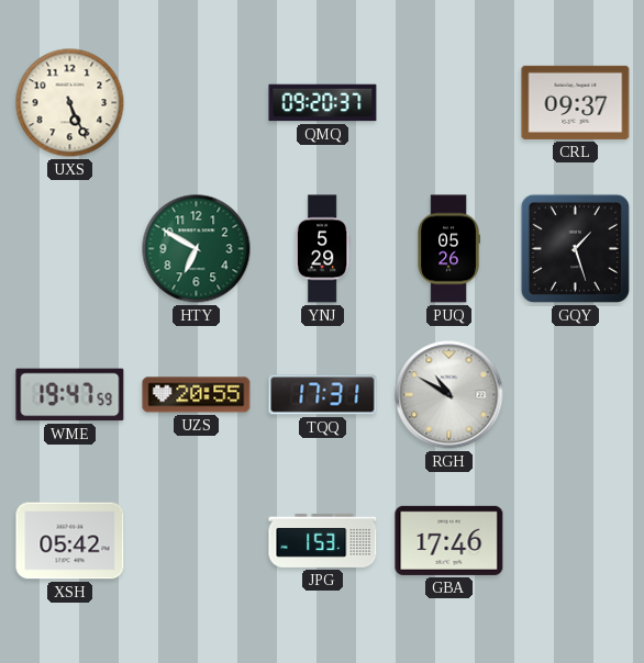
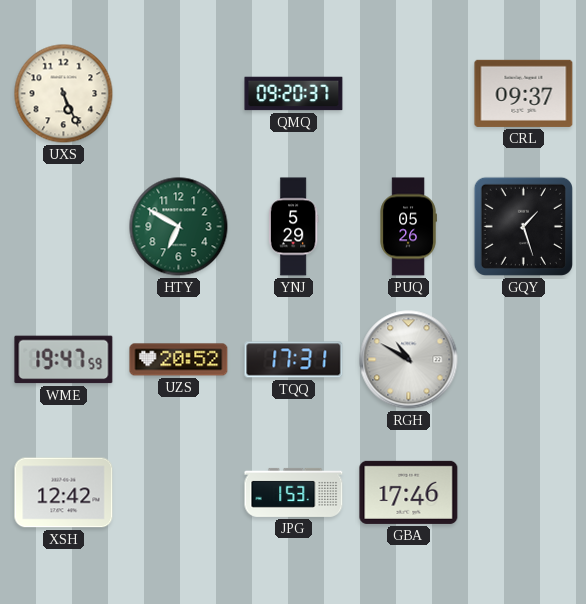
UZS: 20:55 -> 20:52
XSH: 05:42 -> 12:42
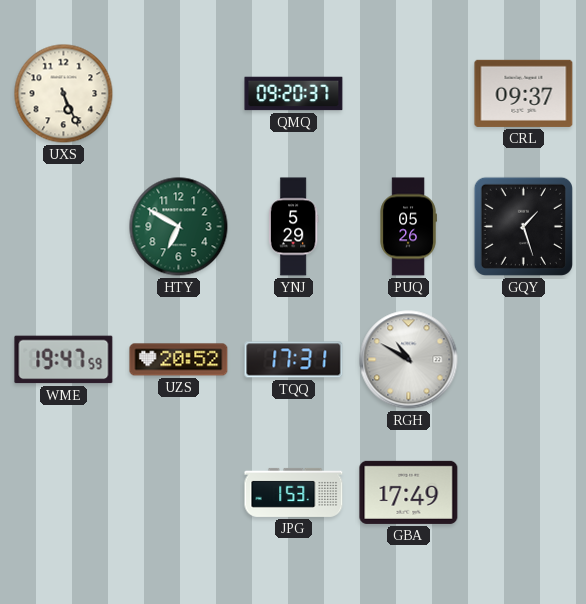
XSH: 12:42 -> none
GBA: 17:46 -> 17:49
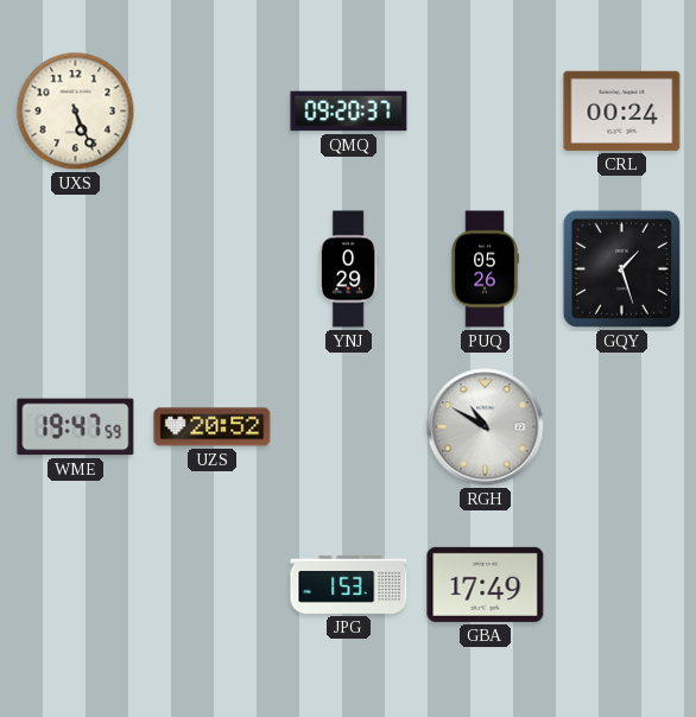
CRL: 09:37 -> 00:24
HTY: 6:50 -> none
YNJ: 5:29 -> 0:29
TQQ: 17:31 -> none
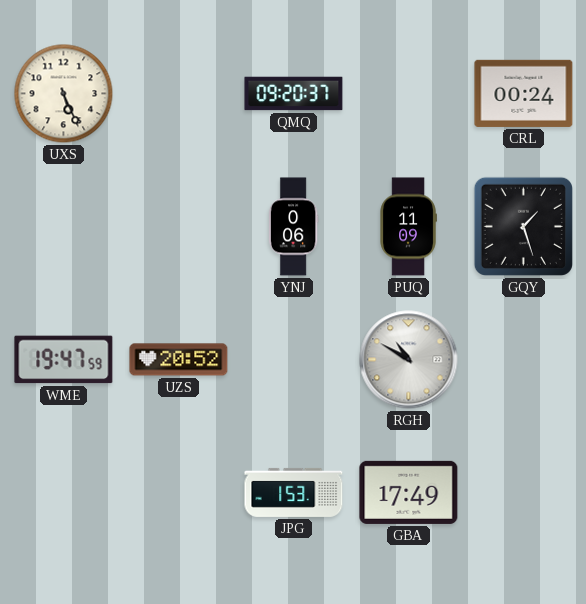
YNJ: 0:29 -> 0:06
PUQ: 05:26 -> 11:09
